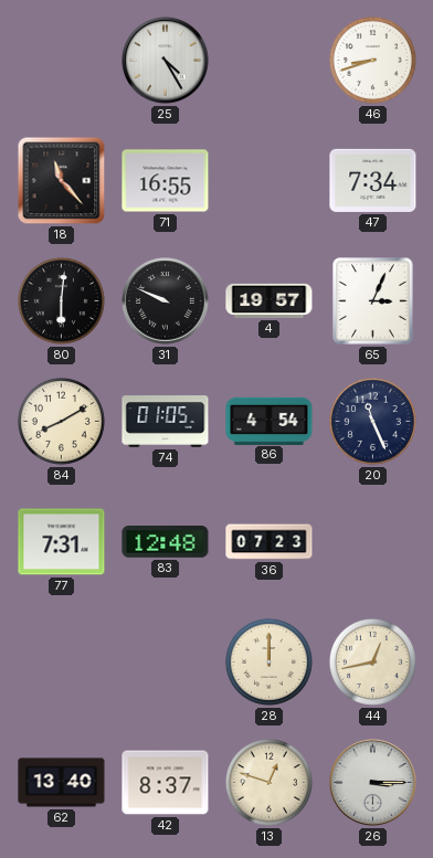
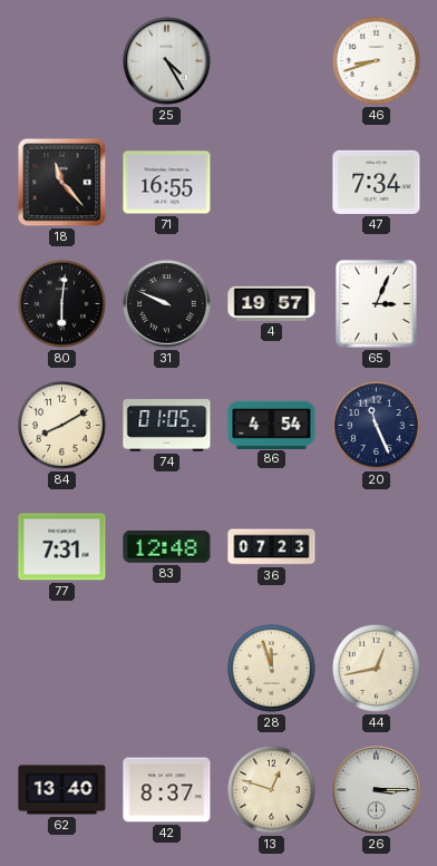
28: 12:00 -> 11:57
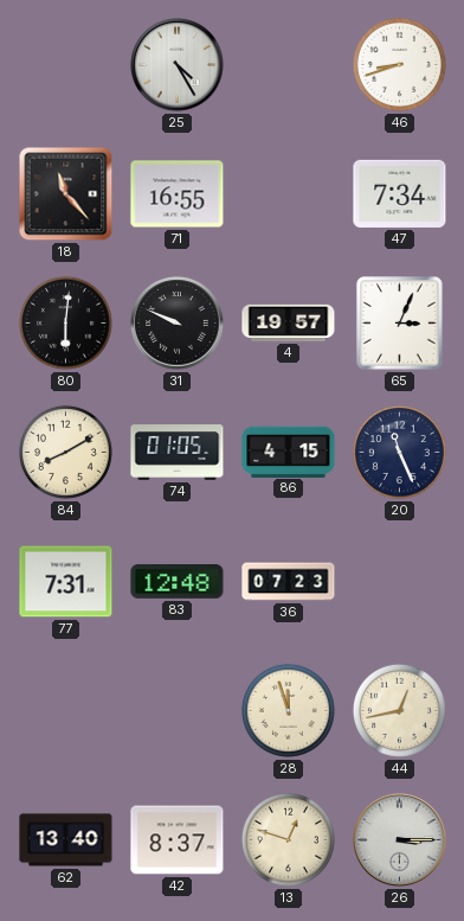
86: 4:54 -> 4:15
